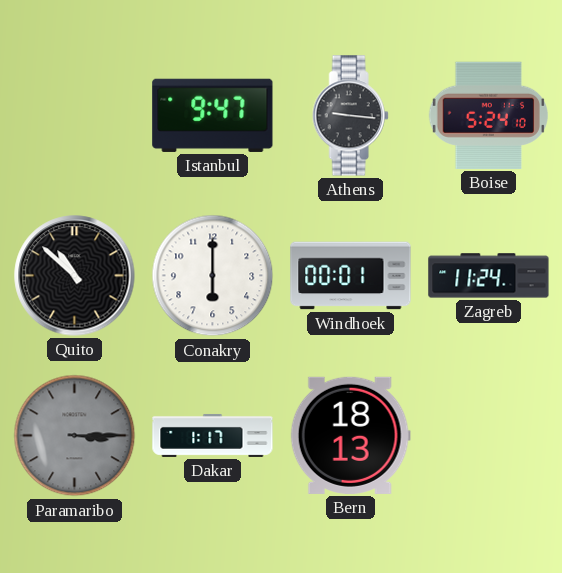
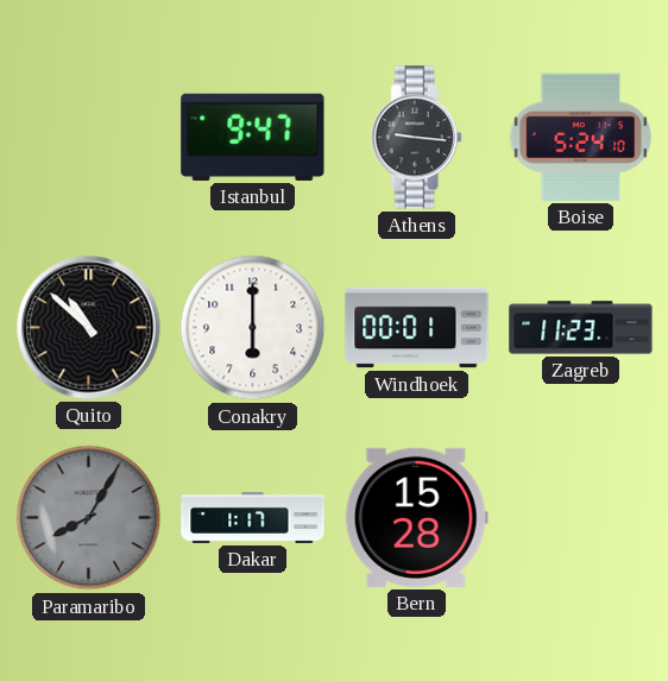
Zagreb: 11:24 -> 11:23
Paramaribo: 3:15 -> 8:05
Bern: 18:13 -> 15:28
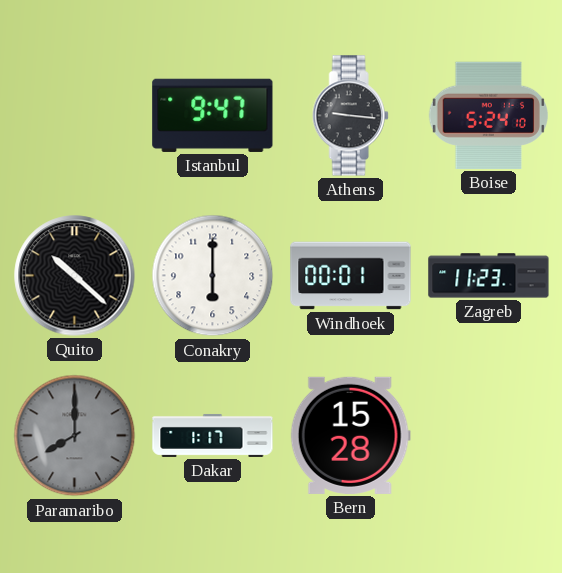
Quito: 10:52 -> 10:22
Paramaribo: 8:05 -> 8:00
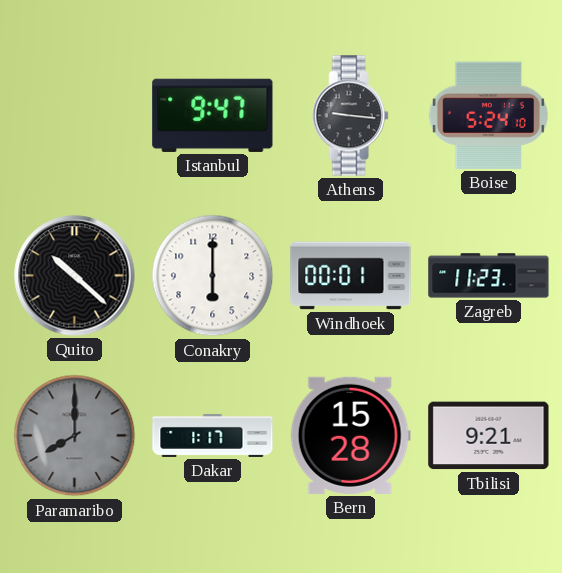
Tbilisi: none -> 9:21
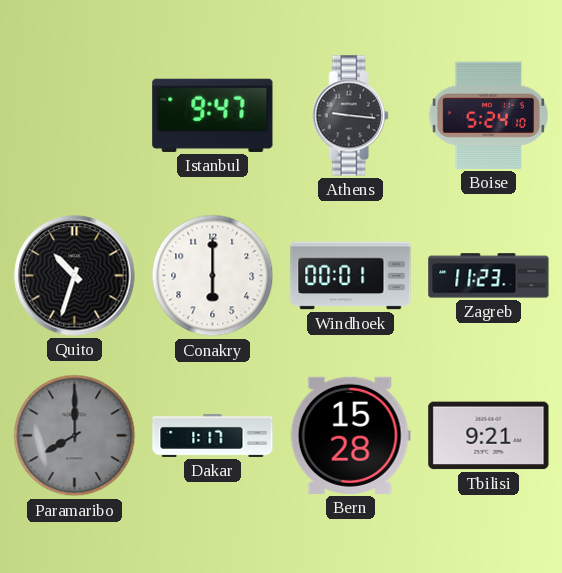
Quito: 10:22 -> 10:33
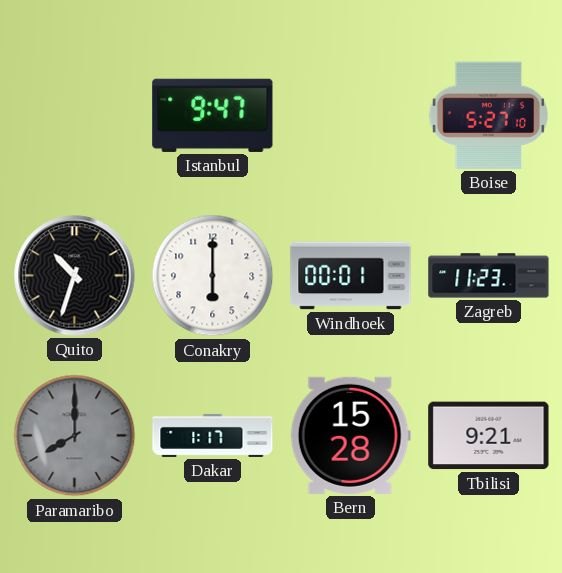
Athens: 9:16 -> none
Boise: 5:24 -> 5:27
